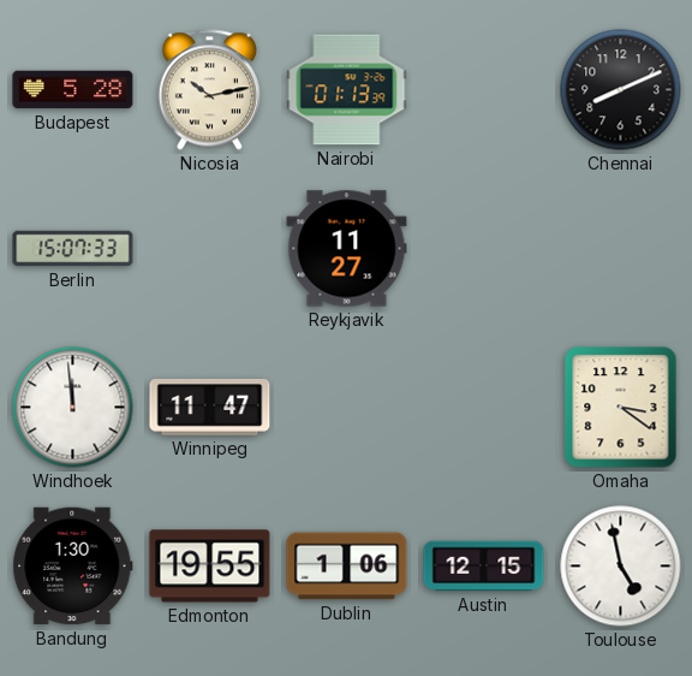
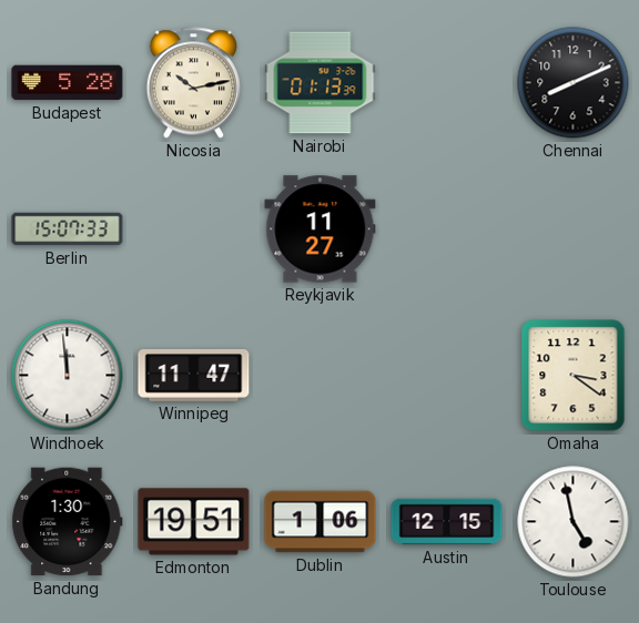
Edmonton: 19:55 -> 19:51
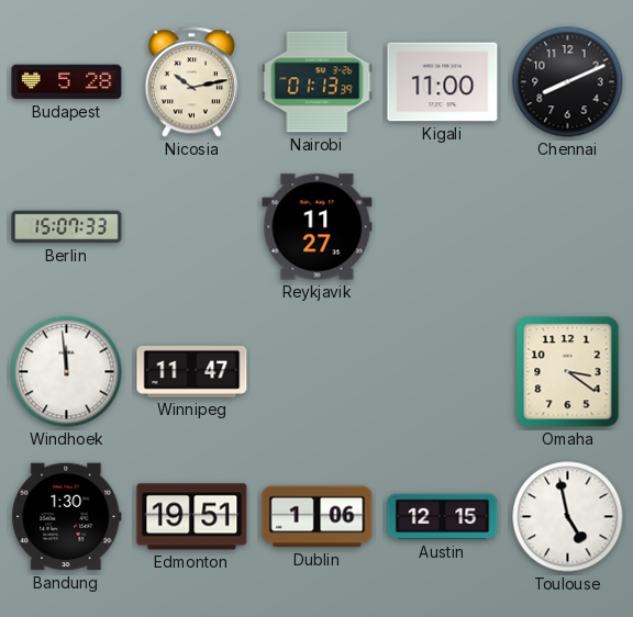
Kigali: none -> 11:00
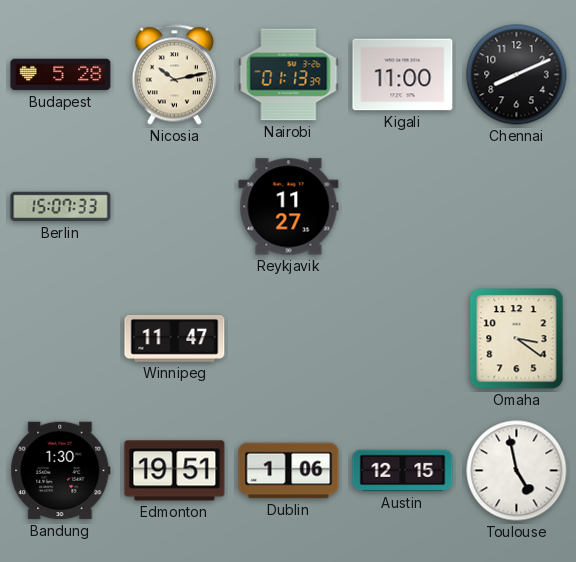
Windhoek: 11:59 -> none
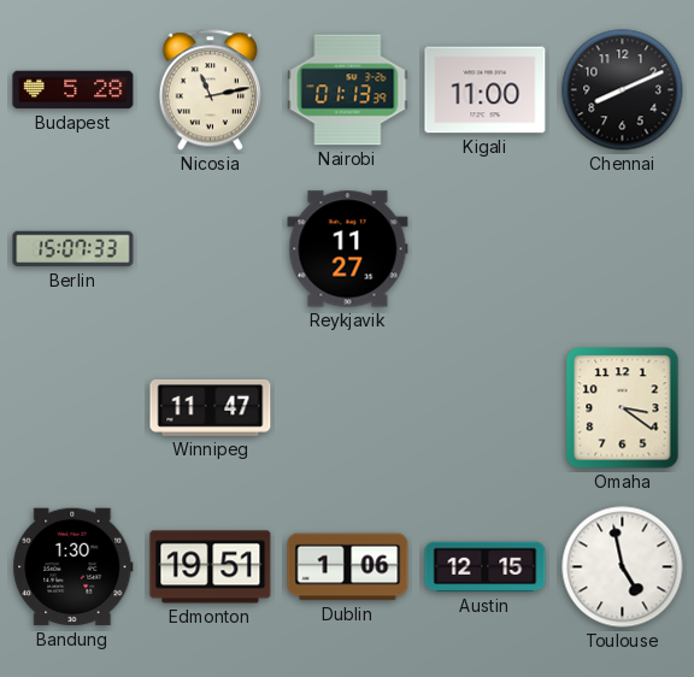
Nicosia: 10:13 -> 11:13
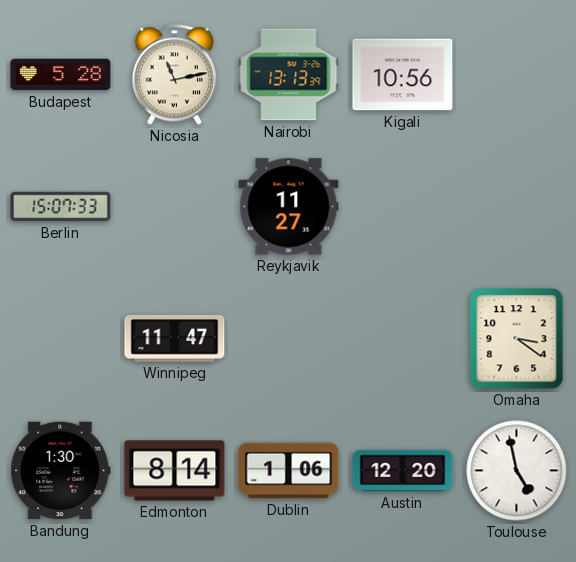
Nairobi: 01:13 -> 13:13
Kigali: 11:00 -> 10:56
Chennai: 8:11 -> none
Edmonton: 19:51 -> 8:14
Austin: 12:15 -> 12:20
